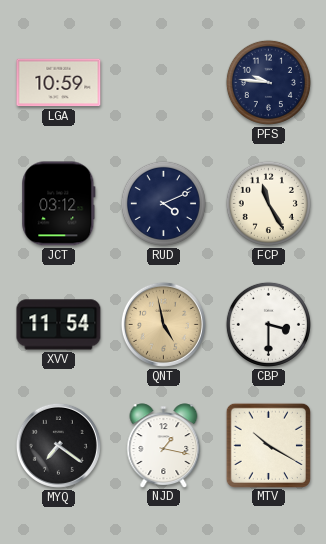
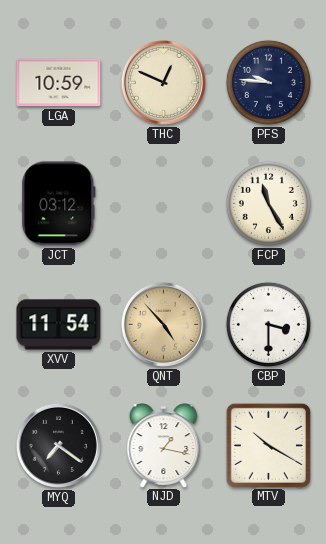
THC: none -> 12:49
RUD: 4:11 -> none
QNT: 4:58 -> 4:53
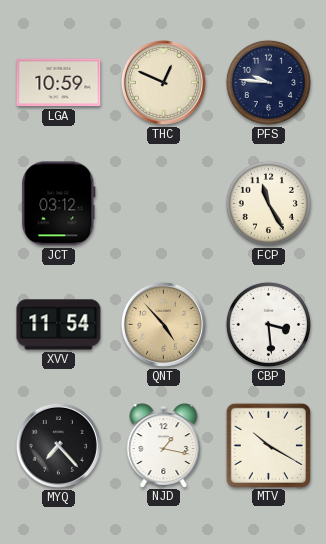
CBP: 3:30 -> 3:29
MYQ: 7:21 -> 7:23
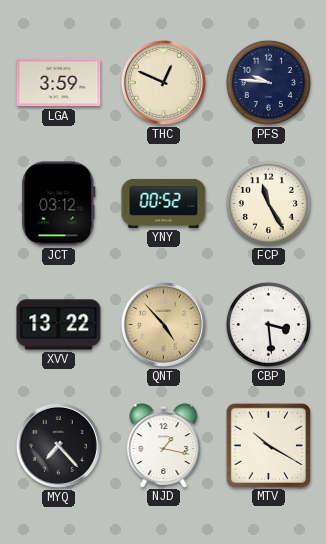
LGA: 10:59 -> 3:59
YNY: none -> 00:52
XVV: 11:54 -> 13:22
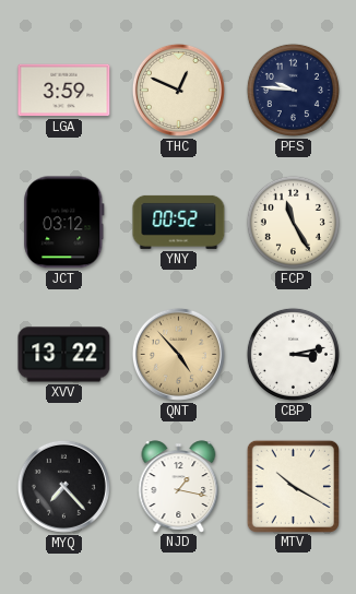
CBP: 3:29 -> 3:13
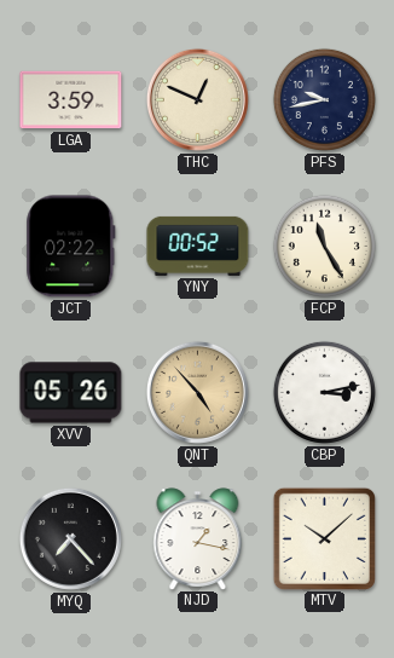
PFS: 9:46 -> 9:43
JCT: 03:12 -> 02:22
XVV: 13:22 -> 05:26
MTV: 10:20 -> 10:08
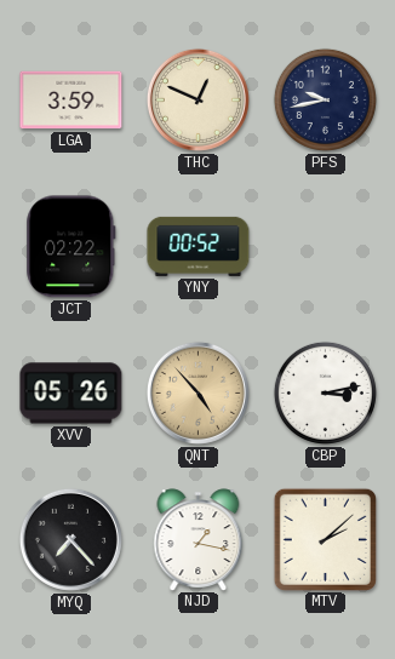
FCP: 11:25 -> none
MTV: 10:08 -> 2:08
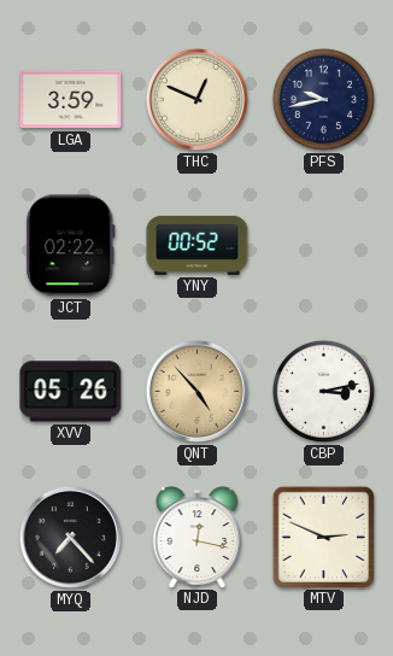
NJD: 1:17 -> 12:17
MTV: 2:08 -> 2:49
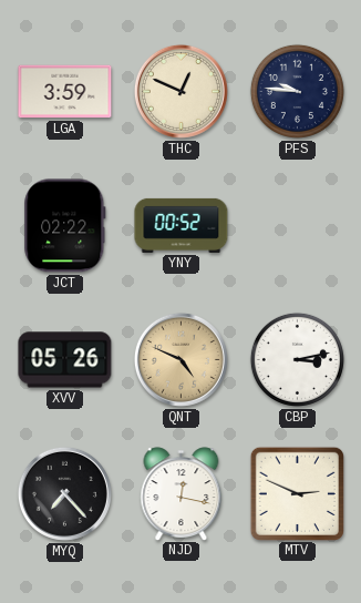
PFS: 9:43 -> 9:46
QNT: 4:53 -> 4:49
